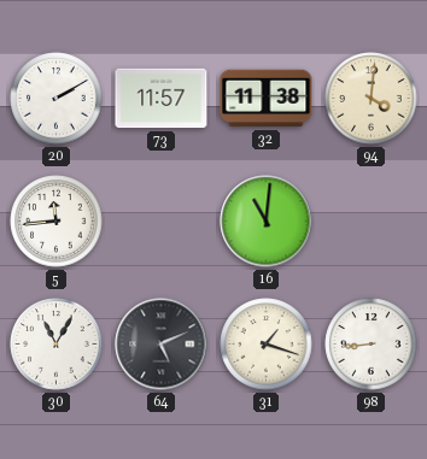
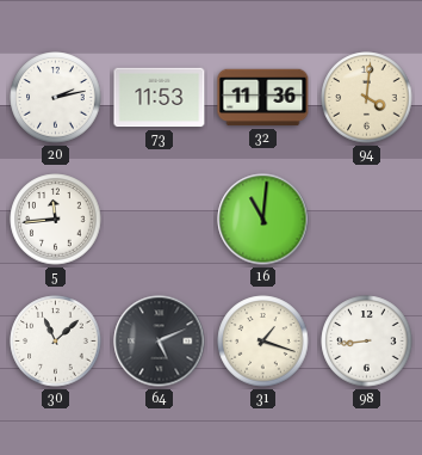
20: 2:10 -> 2:13
73: 11:57 -> 11:53
32: 11:38 -> 11:36
30: 11:05 -> 11:08
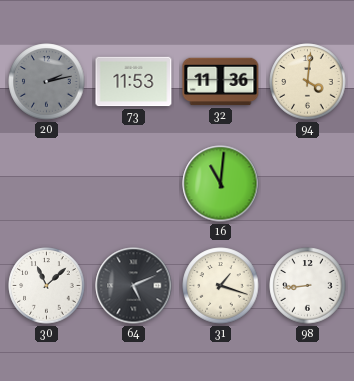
20 dial: white -> grey
5: 11:44 -> none
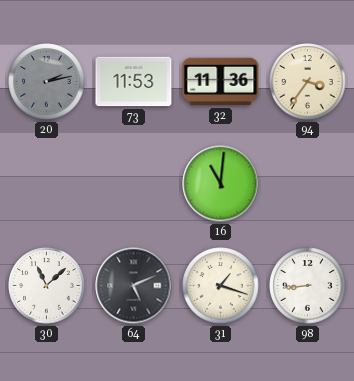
94: 4:01 -> 3:36
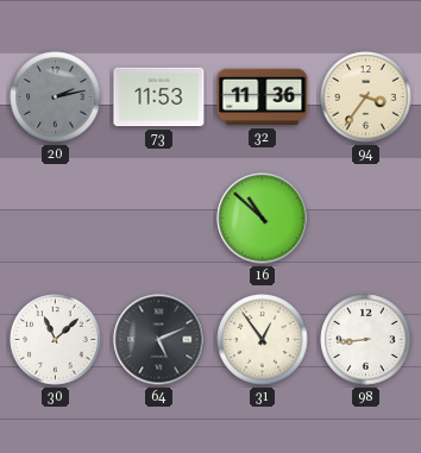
16: 11:01 -> 10:52
31: 1:18 -> 12:54
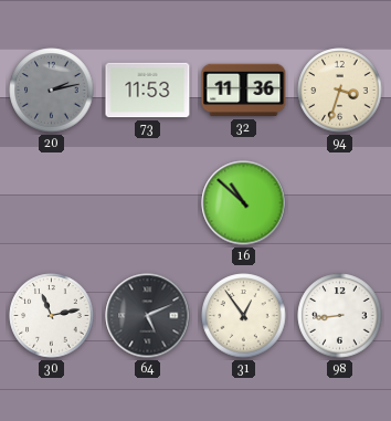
94: 3:36 -> 3:33
30: 11:08 -> 11:13
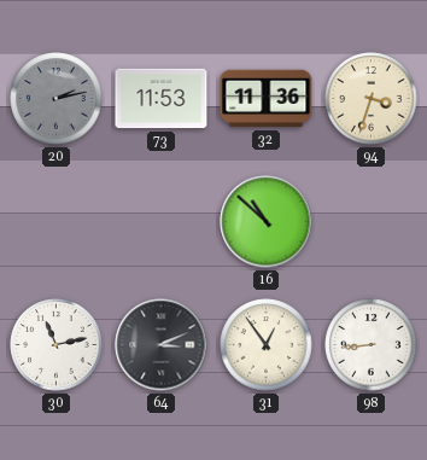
64: 5:11 -> 3:11
